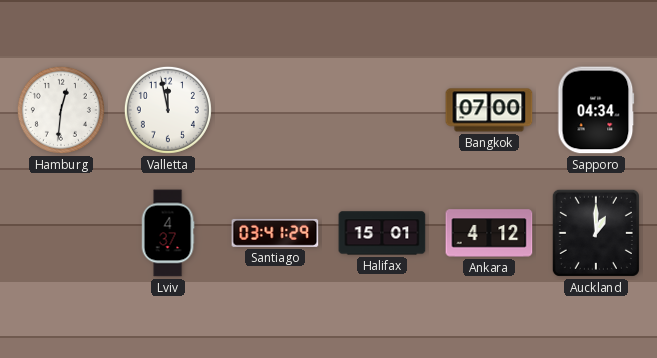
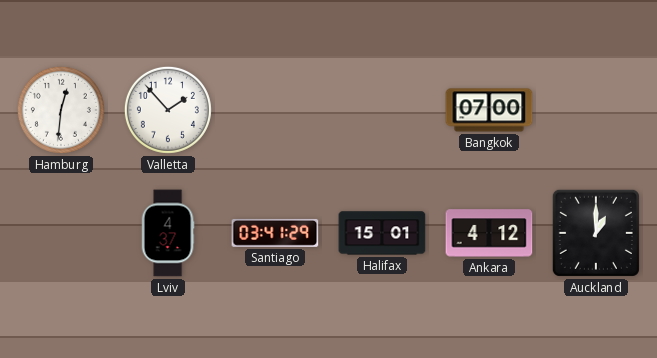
Valletta: 11:58 -> 1:53
Sapporo: 04:34 -> none
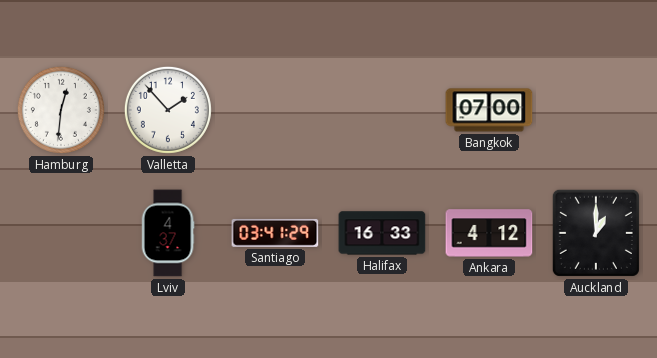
Halifax: 15:01 -> 16:33
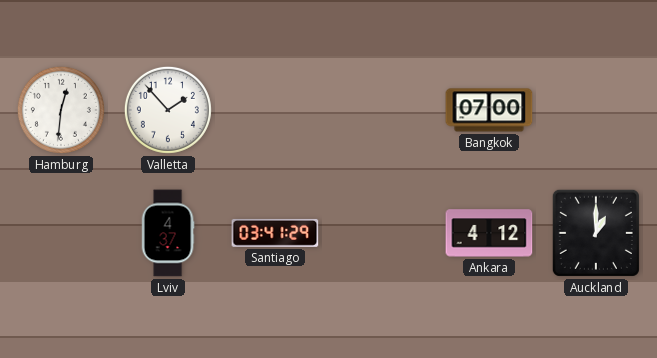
Halifax: 16:33 -> none
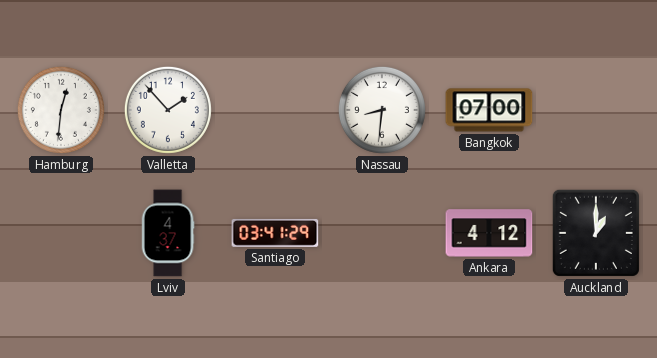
Nassau: none -> 8:31
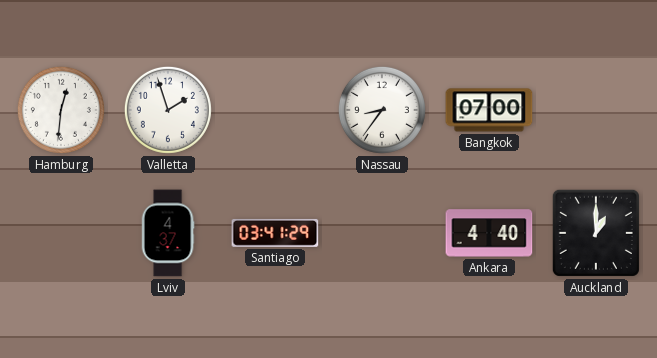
Valletta: 1:53 -> 1:57
Nassau: 8:31 -> 8:36
Ankara: 4:12 -> 4:40
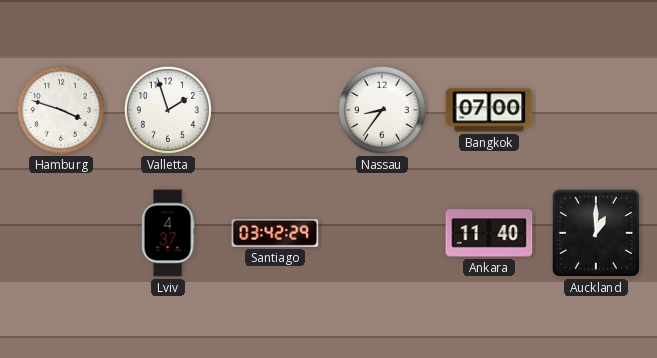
Hamburg: 12:31 -> 3:48
Santiago: 03:41 -> 03:42
Ankara: 4:40 -> 11:40
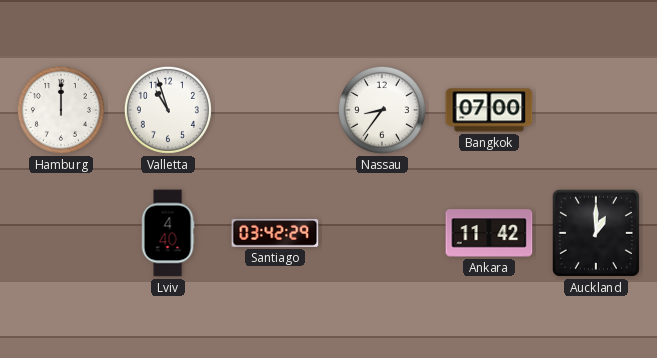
Hamburg: 3:48 -> 12:00
Valletta: 1:57 -> 10:57
Lviv: 4:37 -> 4:40
Ankara: 11:40 -> 11:42
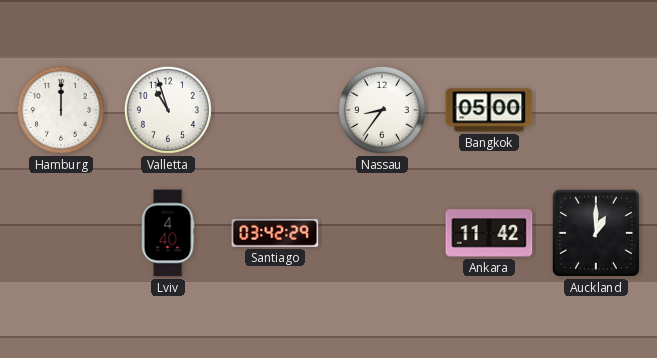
Bangkok: 07:00 -> 05:00
